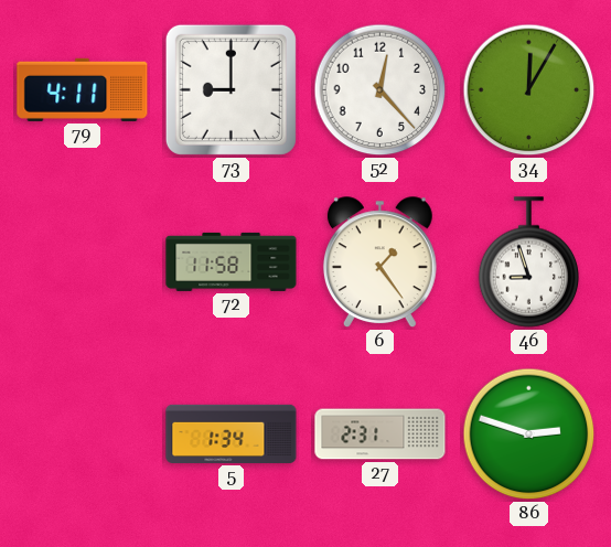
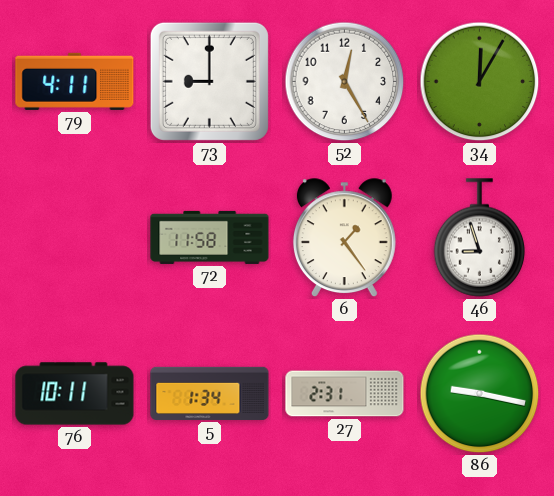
52: 12:23 -> 12:25
76: none -> 10:11
86: 2:48 -> 9:17
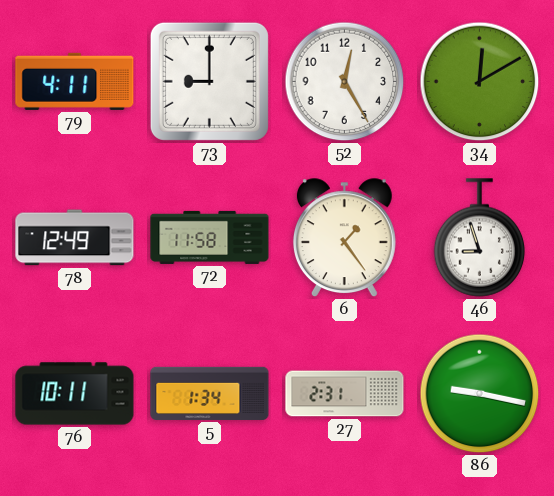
34: 12:05 -> 12:10
78: none -> 12:49
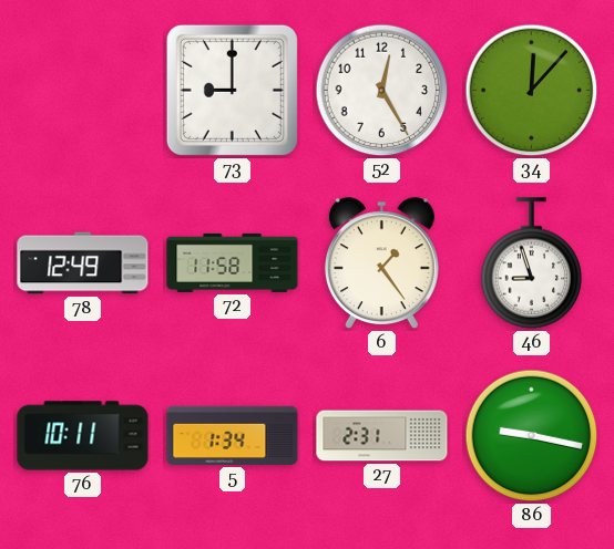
79: 4:11 -> none
34: 12:10 -> 12:07
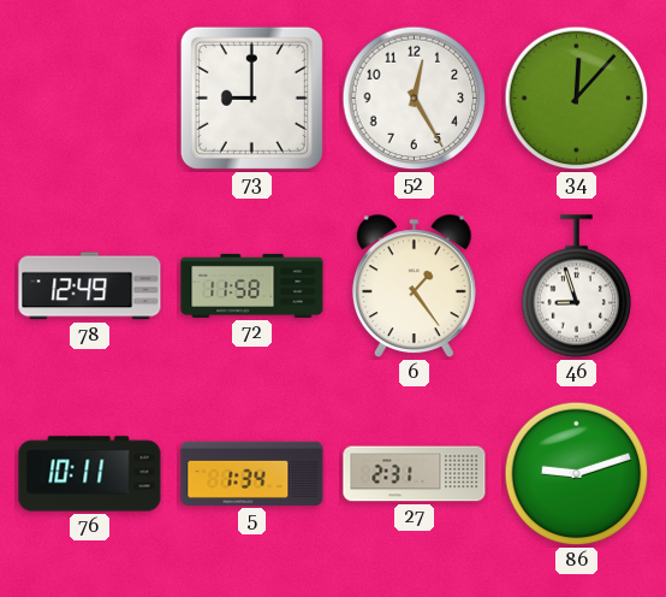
86: 9:17 -> 9:12
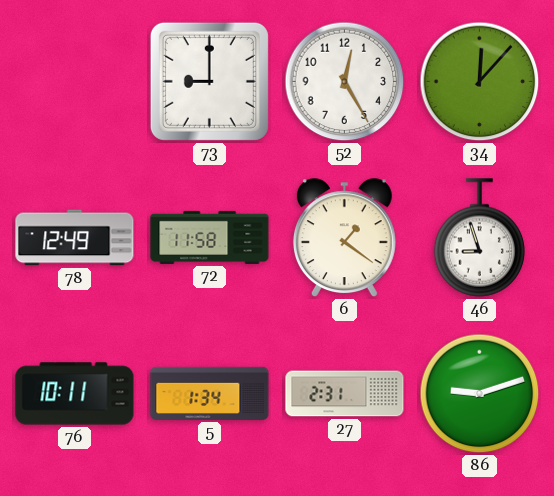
6: 1:24 -> 1:21
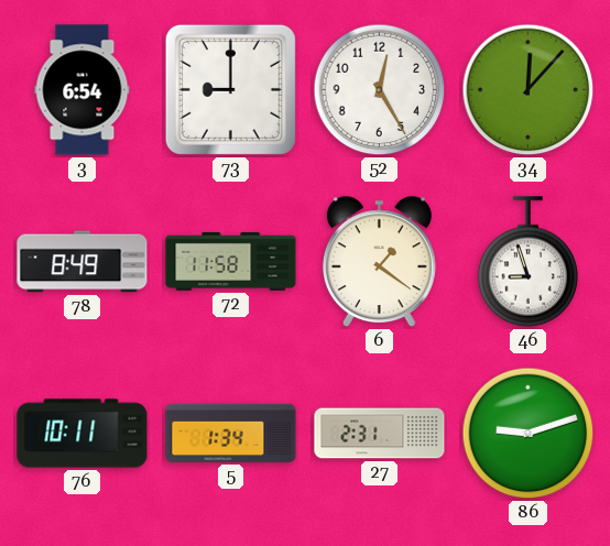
3: none -> 6:54
78: 12:49 -> 8:49
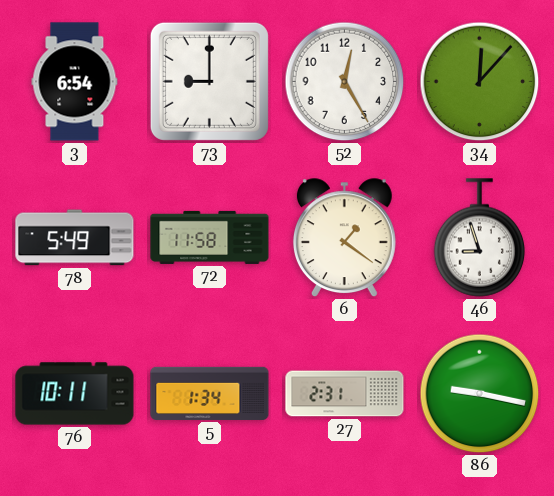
78: 8:49 -> 5:49
86: 9:12 -> 9:17
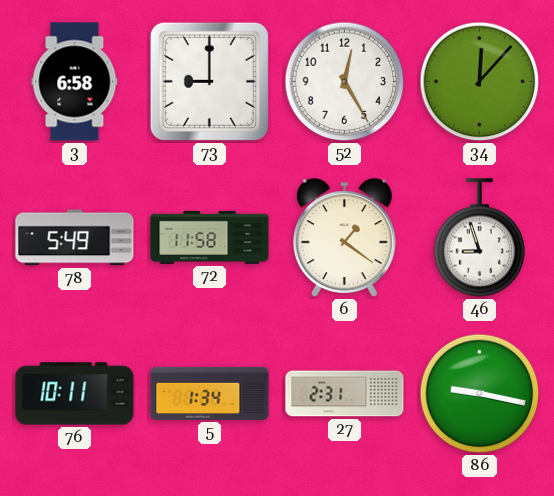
3: 6:54 -> 6:58
